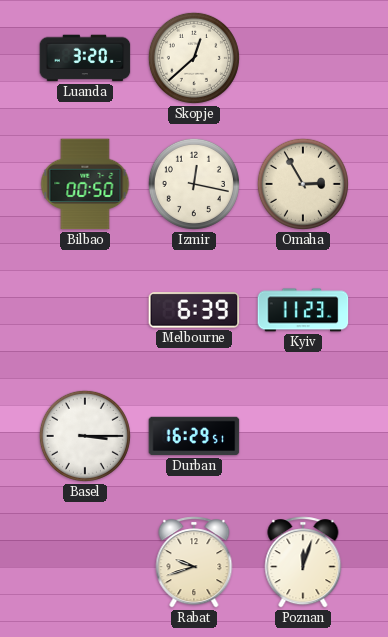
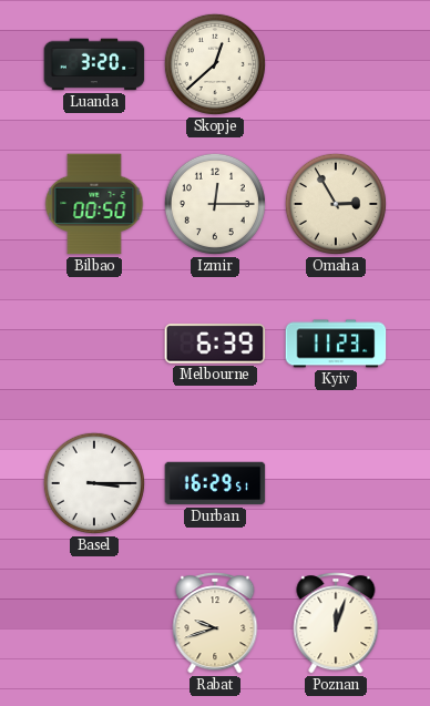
Izmir: 12:17 -> 12:15
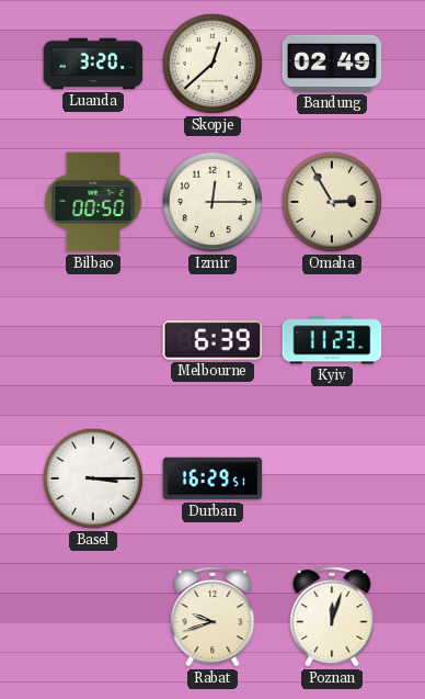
Bandung: none -> 02:49
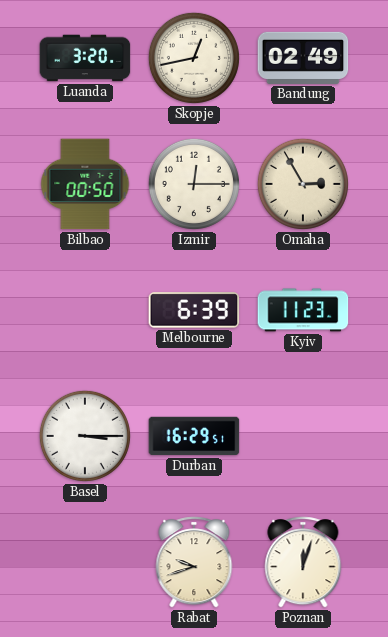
Skopje: 12:38 -> 12:43
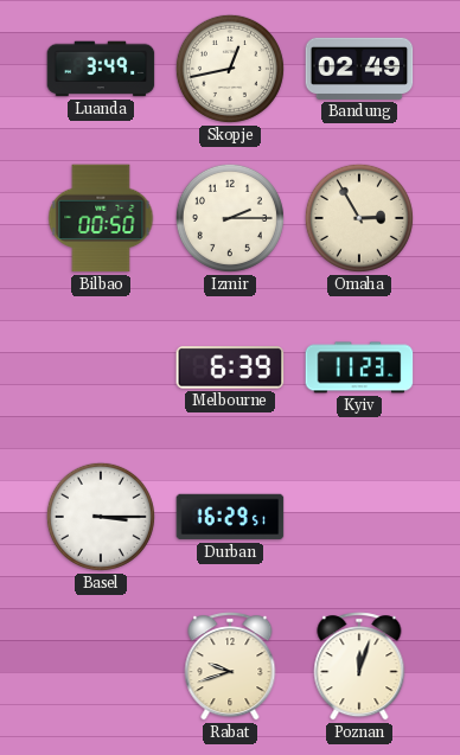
Luanda: 3:20 -> 3:49
Izmir: 12:15 -> 2:15
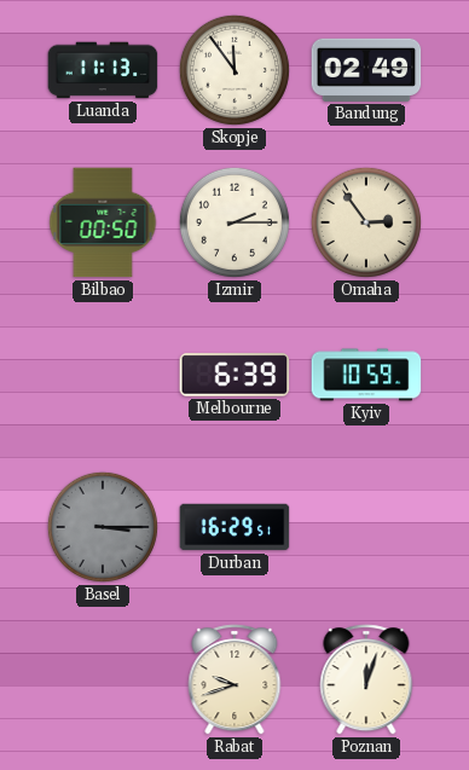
Luanda: 3:49 -> 11:13
Skopje: 12:43 -> 11:54
Omaha: 2:55 -> 2:54
Kyiv: 11:23 -> 10:59
Basel dial: white -> grey
